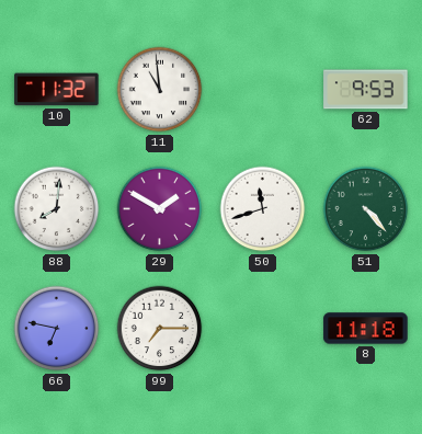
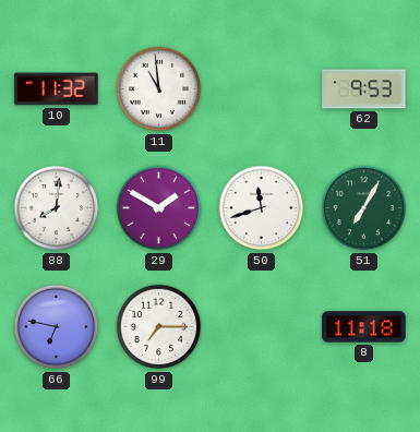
51: 4:23 -> 7:05
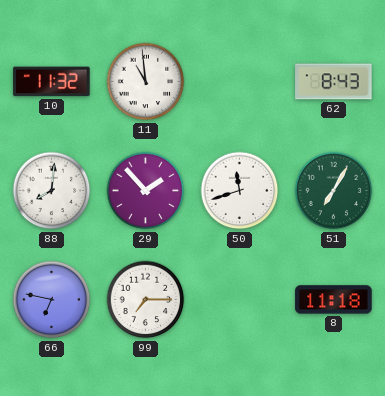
62: 9:53 -> 8:43
29: 1:50 -> 1:53
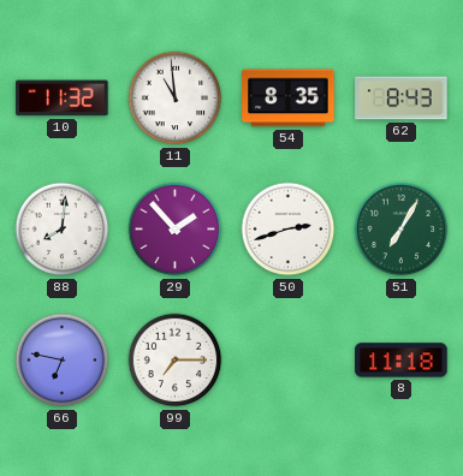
54: none -> 8:35
50: 11:42 -> 2:42
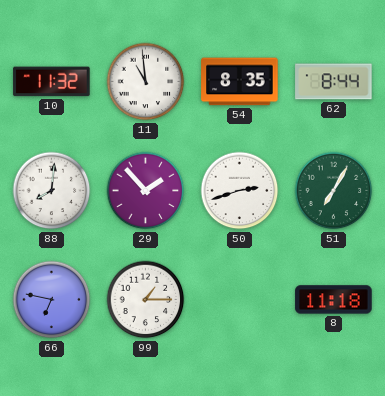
62: 8:43 -> 8:44
99: 7:15 -> 1:15
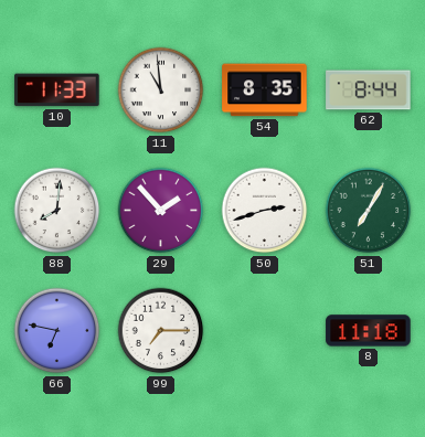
10: 11:32 -> 11:33
99: 1:15 -> 7:15
